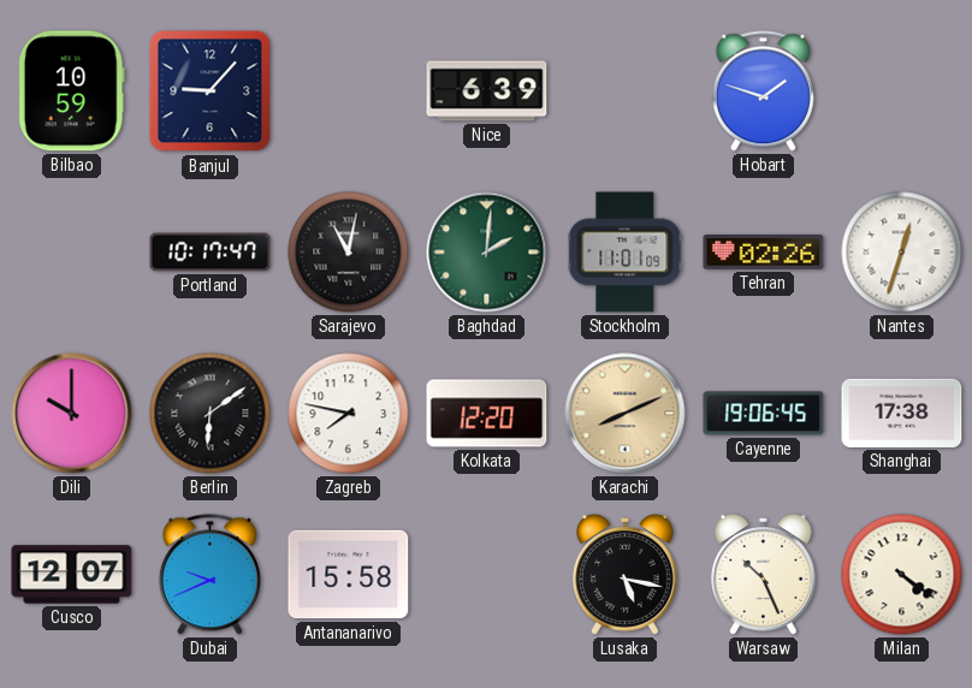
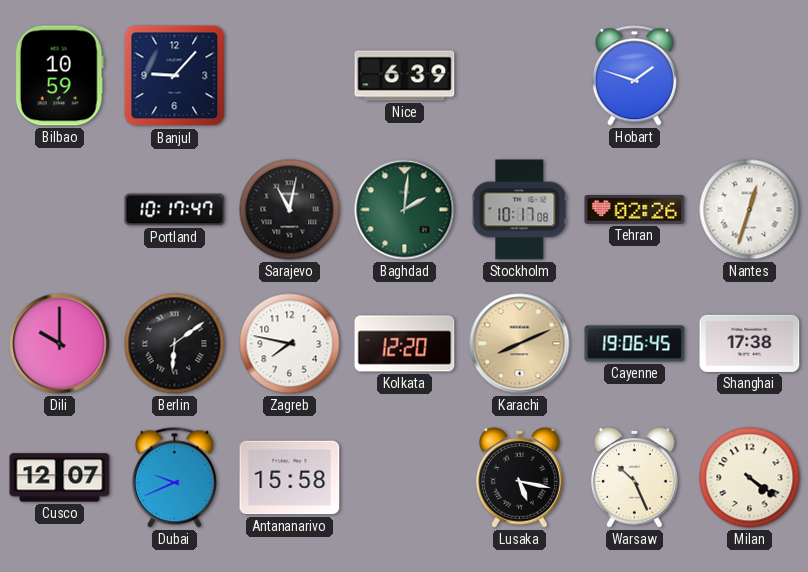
Stockholm: 11:01 -> 10:17
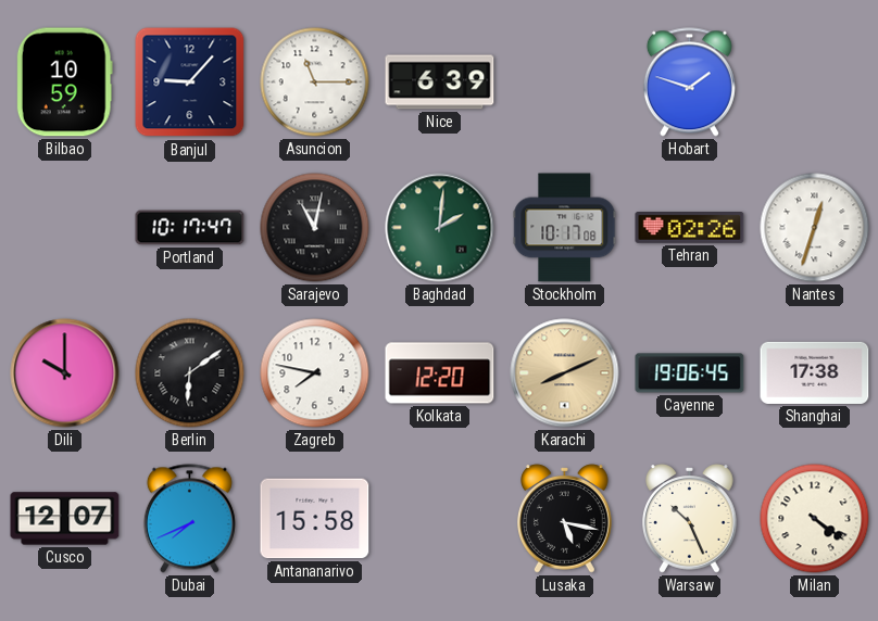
Asuncion: none -> 11:15
Dubai: 9:41 -> 7:41
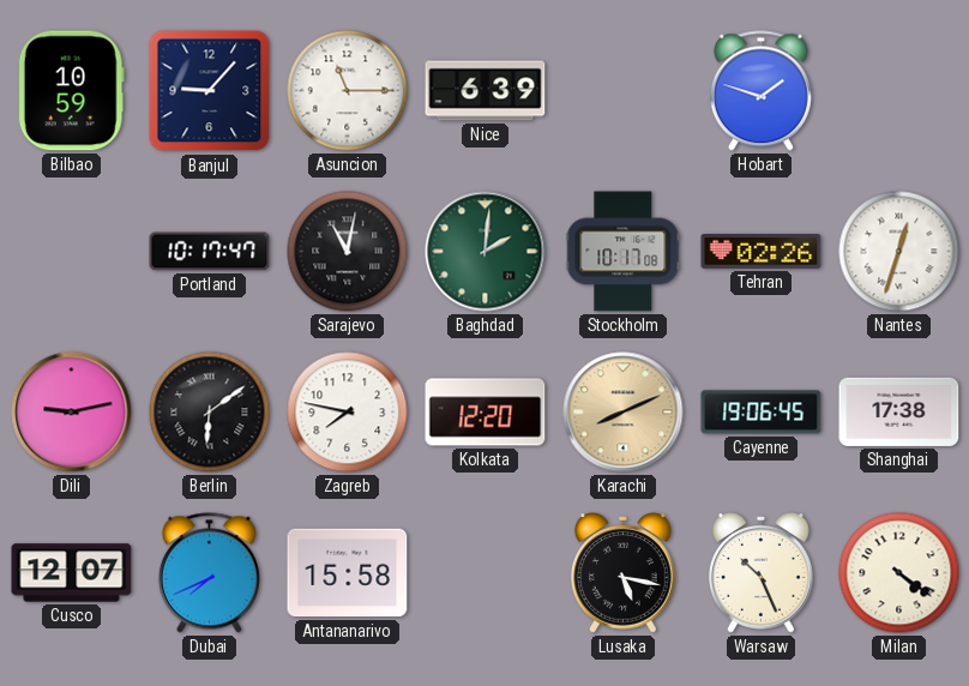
Dili: 10:00 -> 9:13
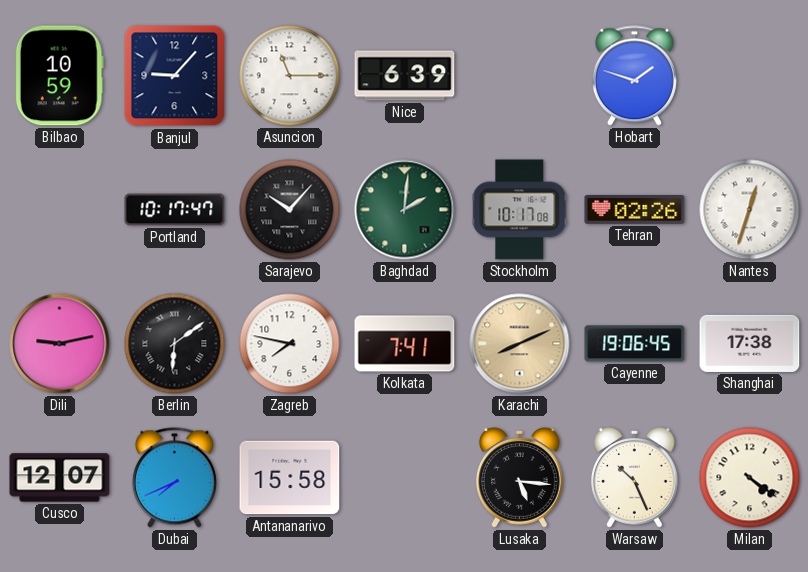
Sarajevo: 11:02 -> 10:07
Kolkata: 12:20 -> 7:41
Lusaka: 5:17 -> 5:16
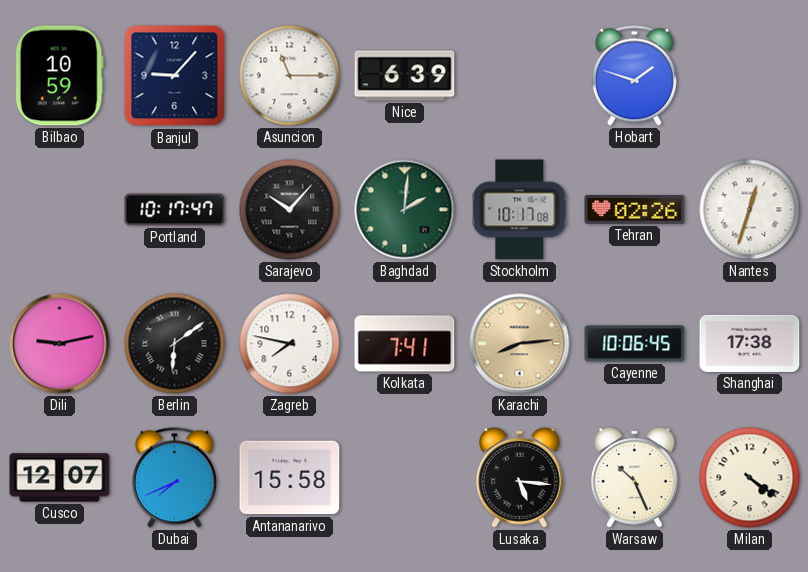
Karachi: 8:11 -> 8:14
Cayenne: 19:06 -> 10:06
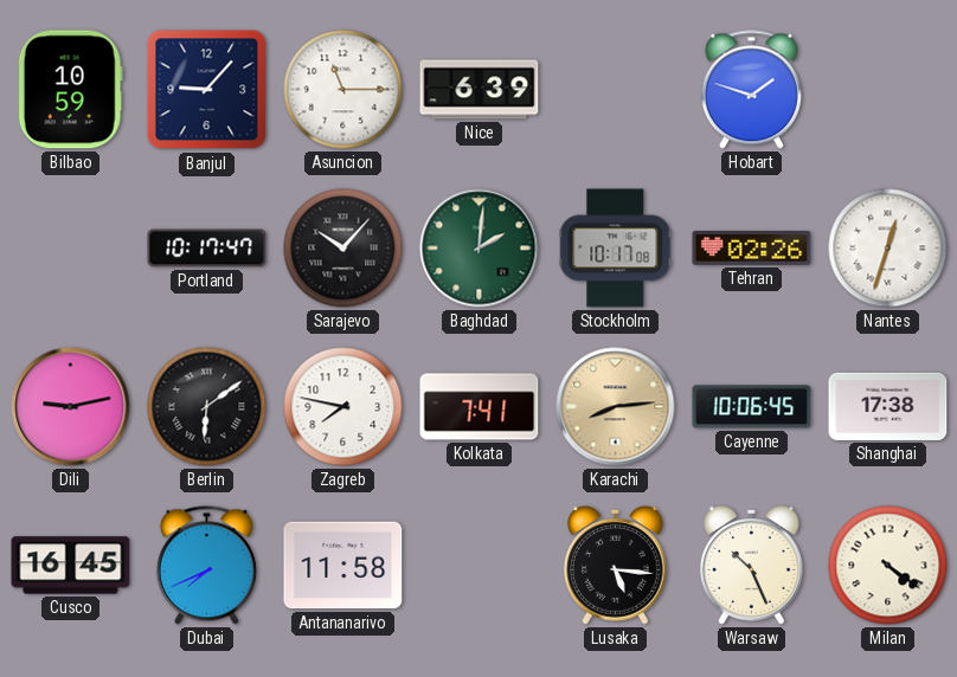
Cusco: 12:07 -> 16:45
Antananarivo: 15:58 -> 11:58
